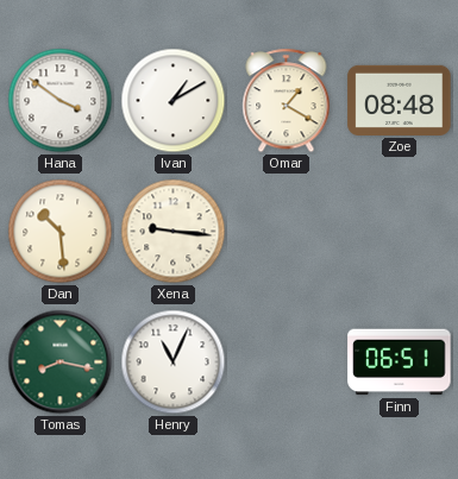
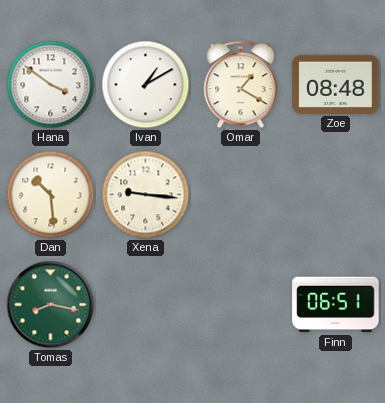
Henry: 11:04 -> none
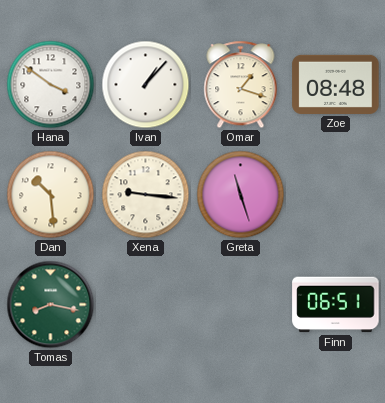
Ivan: 1:10 -> 1:07
Omar: 1:20 -> 1:18
Greta: none -> 11:27
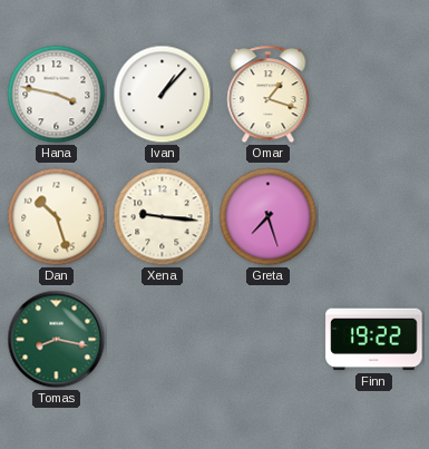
Hana: 3:51 -> 3:47
Zoe: 08:48 -> none
Dan: 10:29 -> 10:27
Greta: 11:27 -> 7:27
Finn: 06:51 -> 19:22
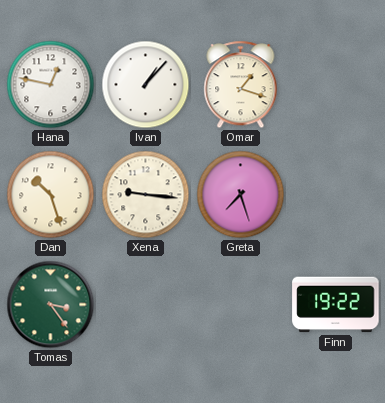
Hana: 3:47 -> 12:47
Tomas: 8:17 -> 3:24
